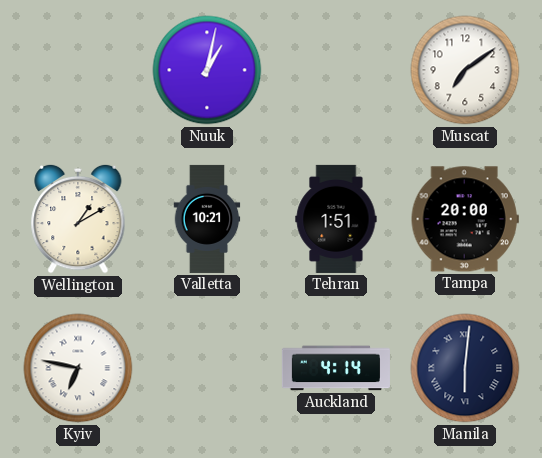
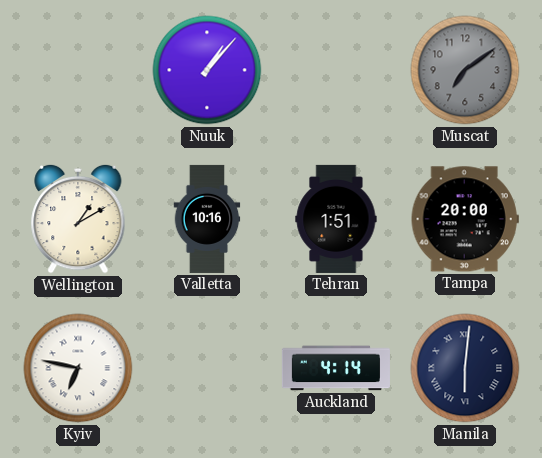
Nuuk: 1:02 -> 1:07
Muscat dial: white -> grey
Valletta: 10:21 -> 10:16
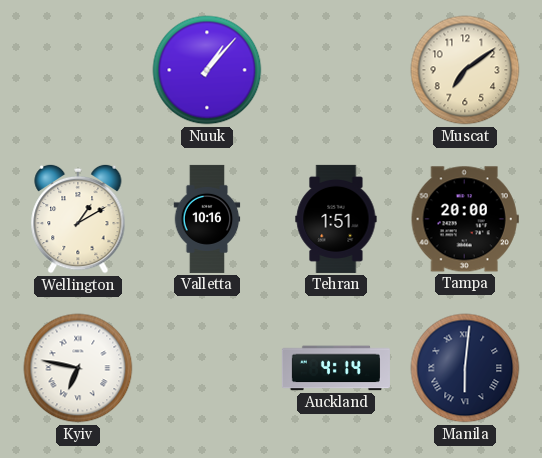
Muscat dial: grey -> cream
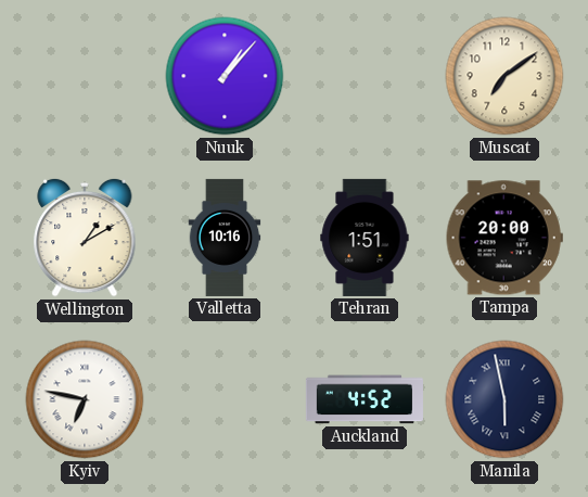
Auckland: 4:14 -> 4:52
Manila: 6:01 -> 5:58
